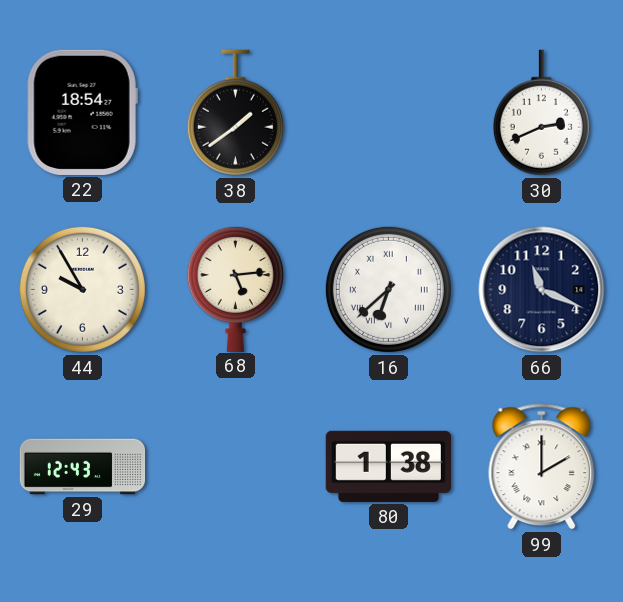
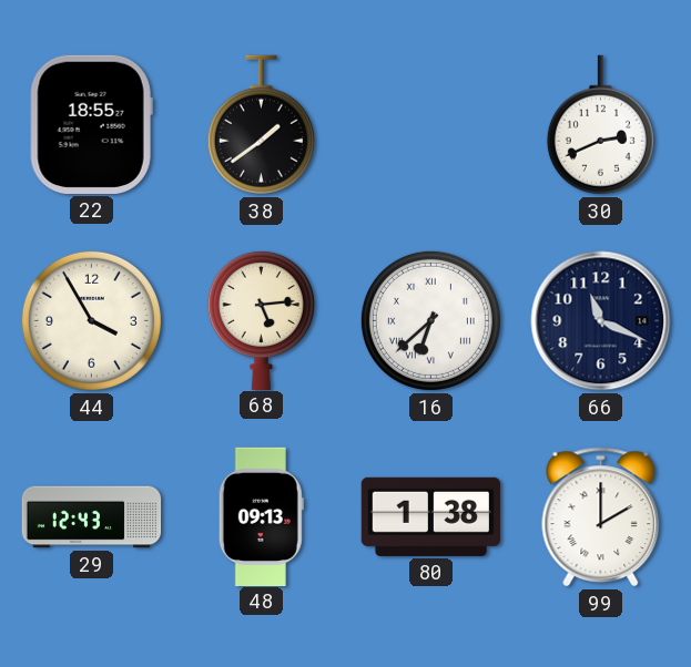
22: 18:54 -> 18:55
44: 9:55 -> 3:55
48: none -> 09:13
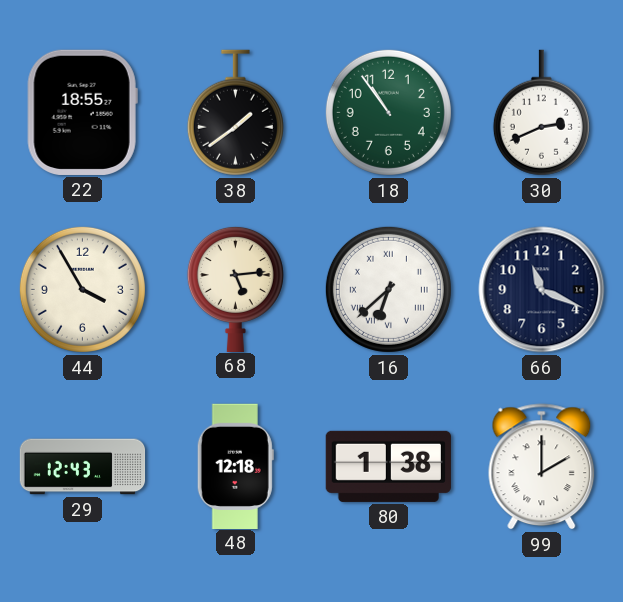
18: none -> 10:54
48: 09:13 -> 12:18
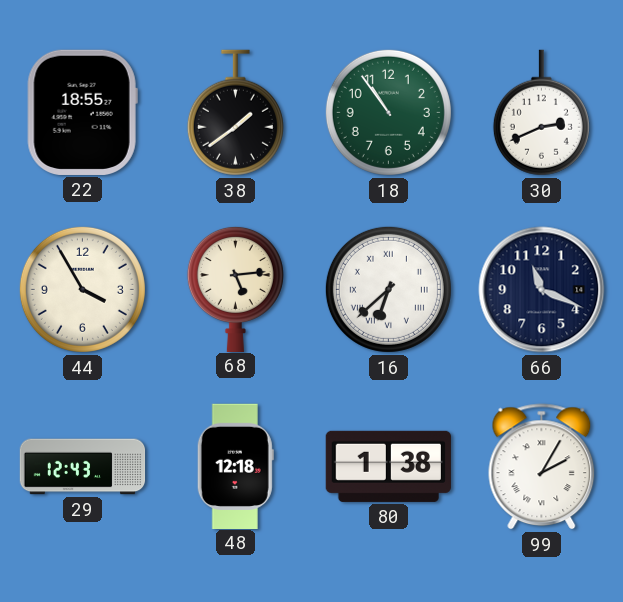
99: 2:00 -> 2:05
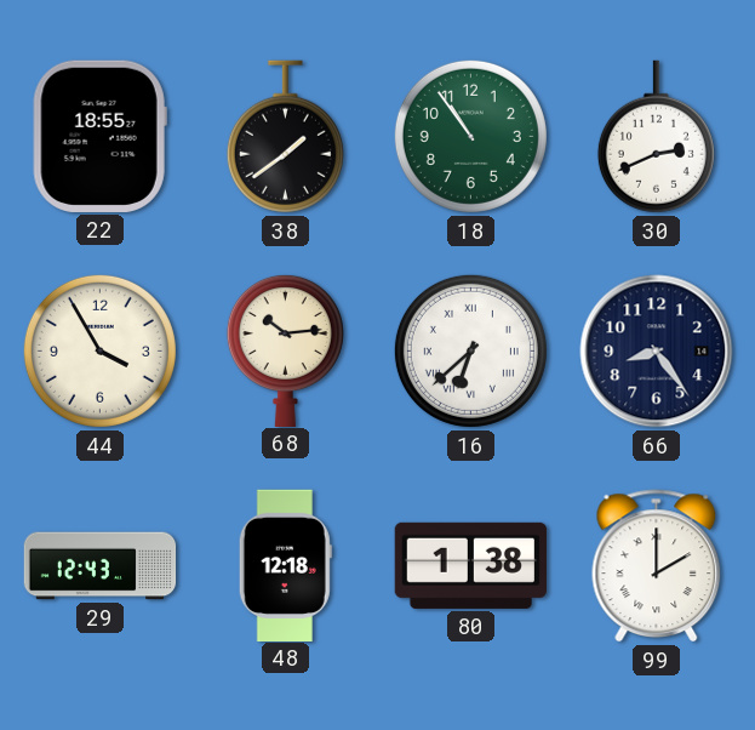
68: 5:14 -> 10:14
66: 11:19 -> 8:24
99: 2:05 -> 2:00
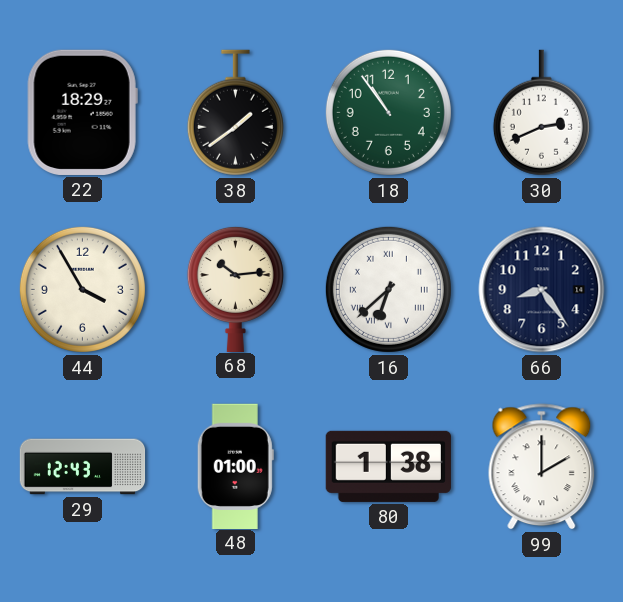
22: 18:55 -> 18:29
48: 12:18 -> 01:00
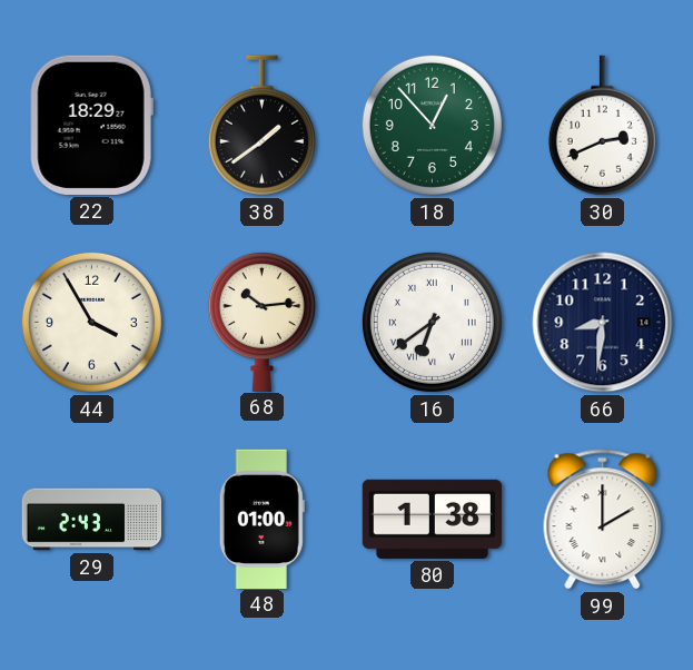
18: 10:54 -> 12:53
16: 6:38 -> 6:39
66: 8:24 -> 8:31
29: 12:43 -> 2:43
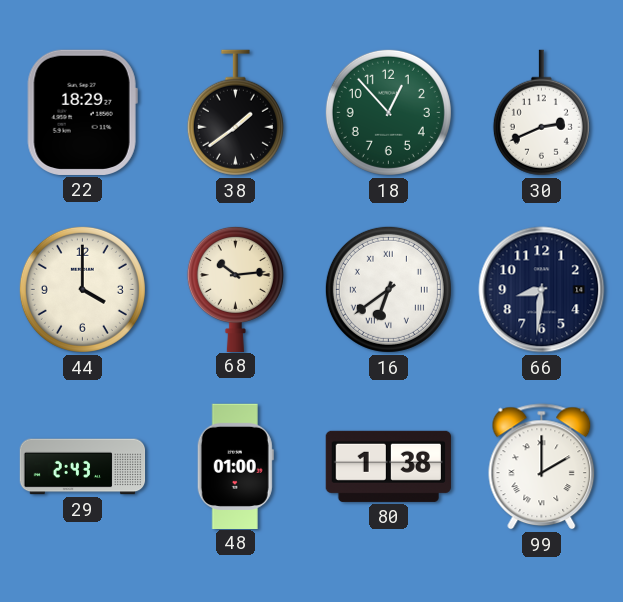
44: 3:55 -> 4:00
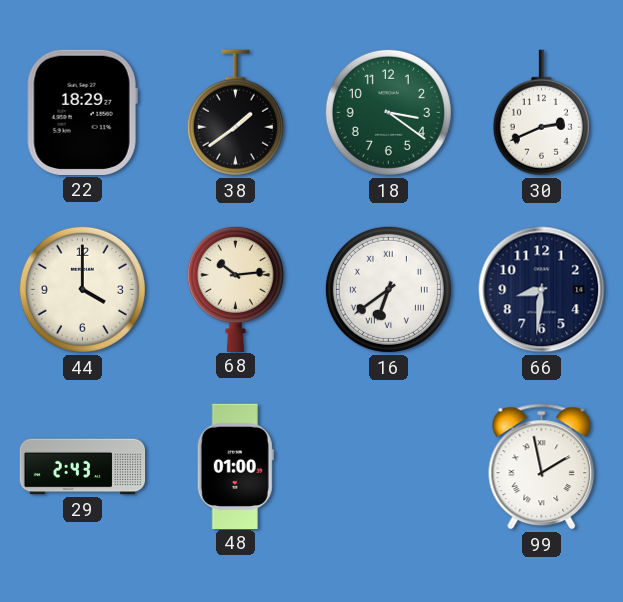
18: 12:53 -> 3:21
80: 1:38 -> none
99: 2:00 -> 1:58
